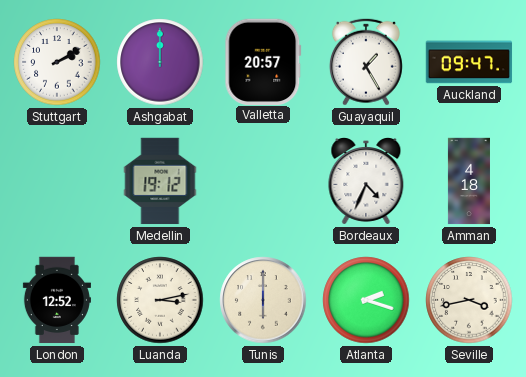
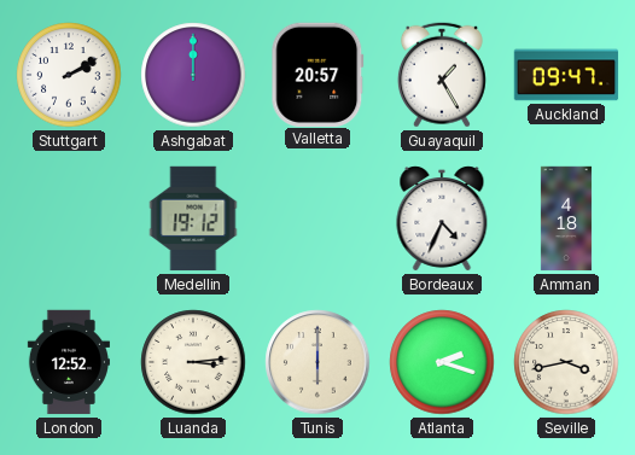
Luanda: 3:13 -> 3:14
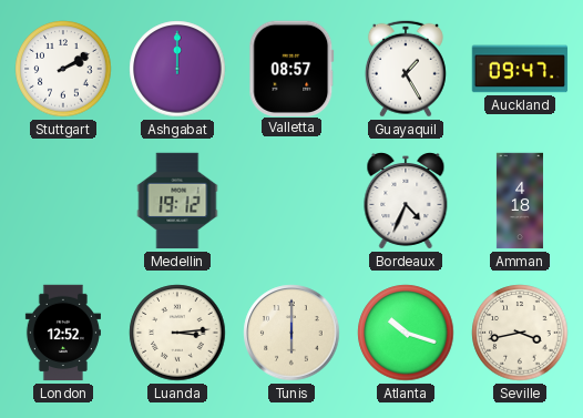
Valletta: 20:57 -> 08:57
Atlanta: 2:18 -> 10:18
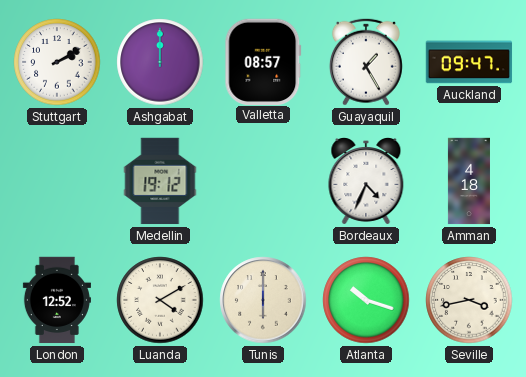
Luanda: 3:14 -> 4:10
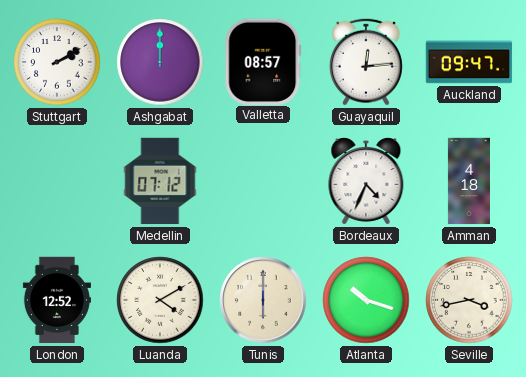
Guayaquil: 1:25 -> 12:14
Medellin: 19:12 -> 07:12
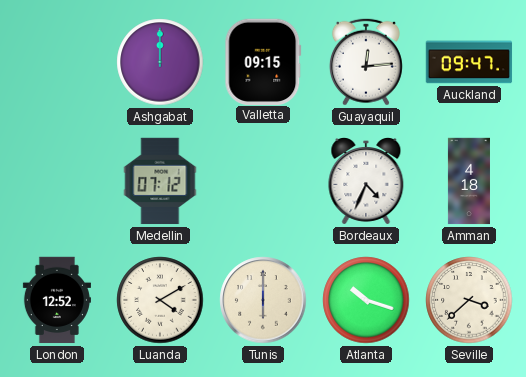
Stuttgart: 2:10 -> none
Valletta: 08:57 -> 09:15
Seville: 3:43 -> 3:38
